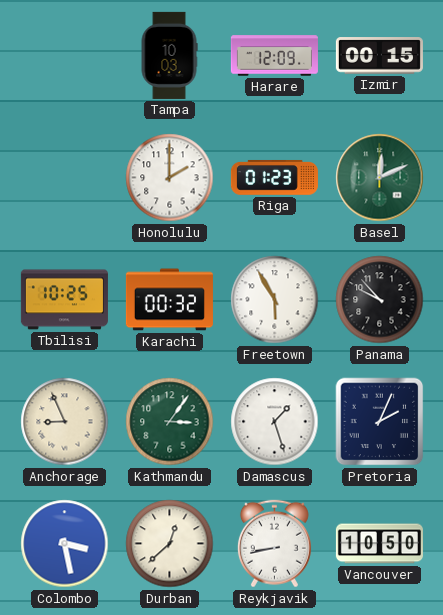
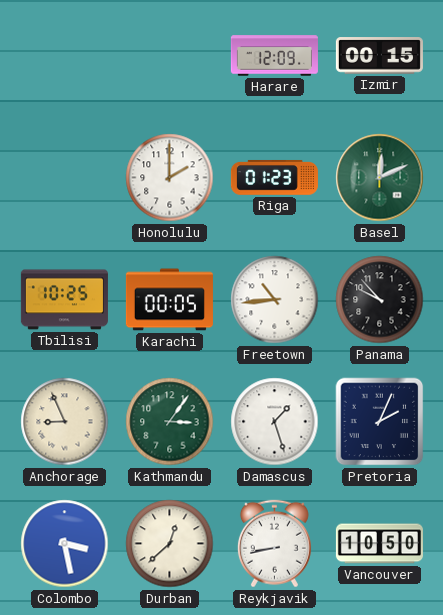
Tampa: 10:03 -> none
Karachi: 00:32 -> 00:05
Freetown: 5:55 -> 10:44
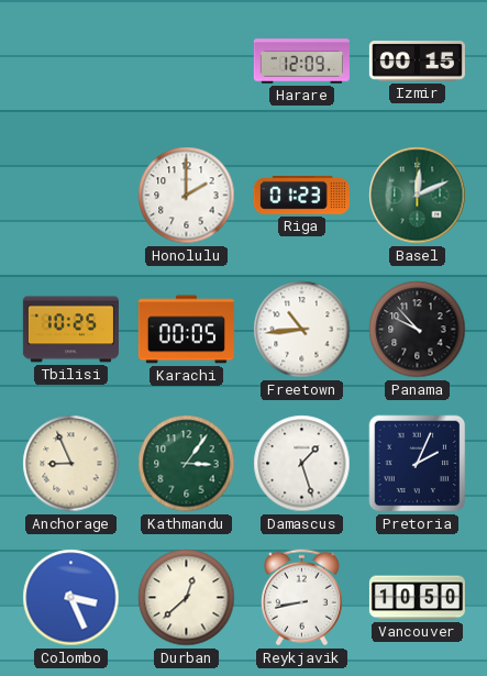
Colombo: 3:28 -> 3:26
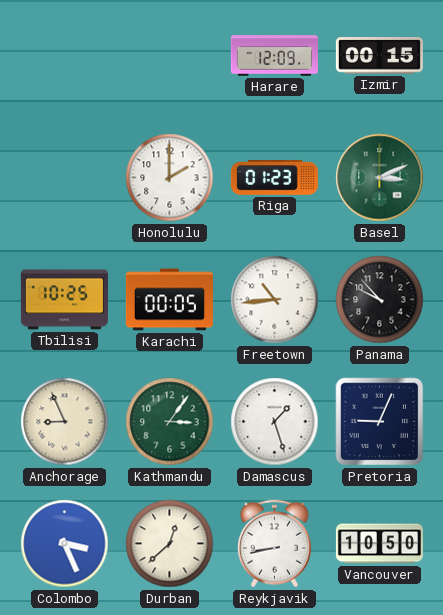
Basel: 12:11 -> 3:11
Pretoria: 2:04 -> 9:04
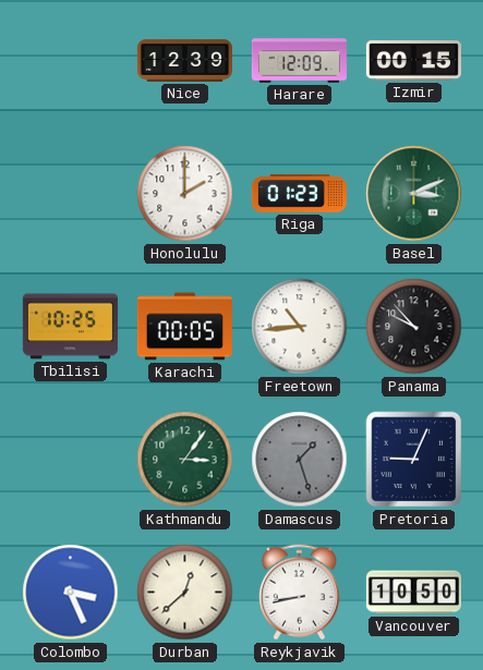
Nice: none -> 12:39
Anchorage: 8:56 -> none
Damascus dial: white -> grey
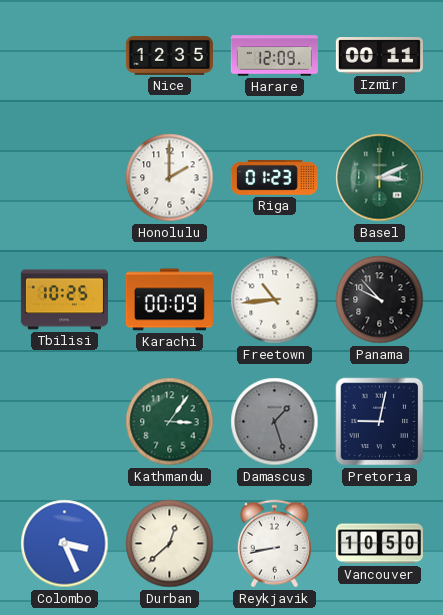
Nice: 12:39 -> 12:35
Izmir: 00:15 -> 00:11
Karachi: 00:05 -> 00:09
Pretoria: 9:04 -> 9:02
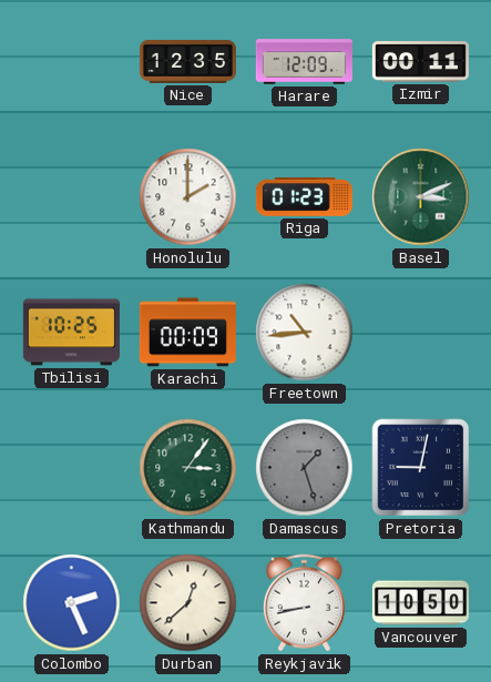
Panama: 9:53 -> none
Colombo: 3:26 -> 2:26
